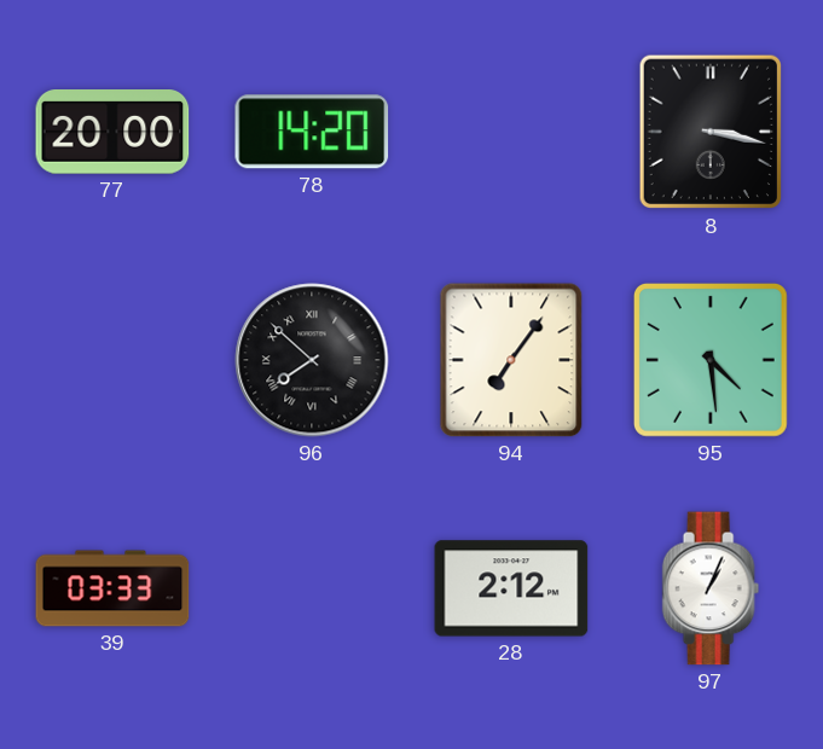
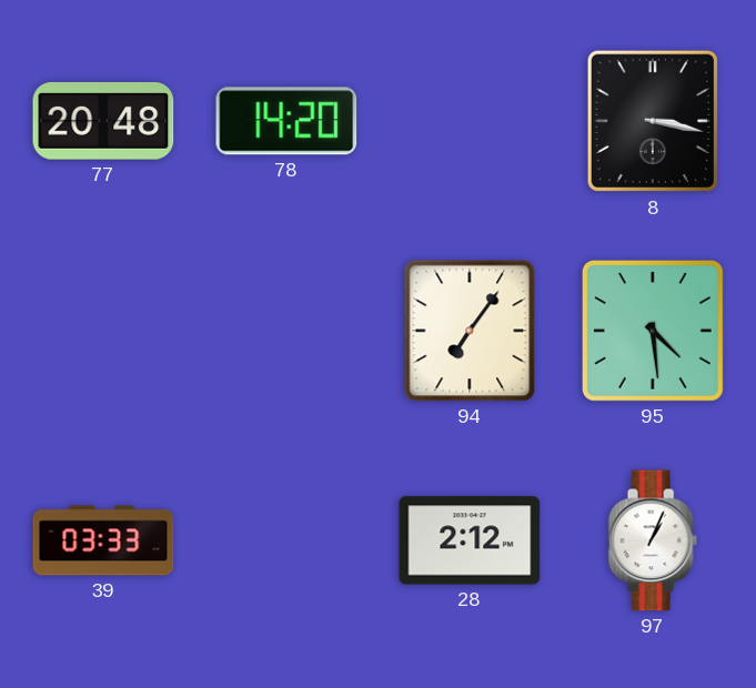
77: 20:00 -> 20:48
96: 7:52 -> none
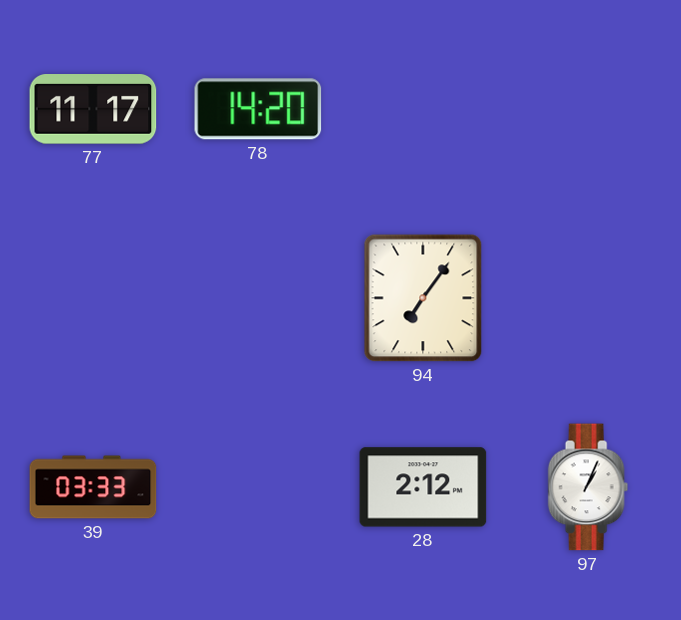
77: 20:48 -> 11:17
8: 3:17 -> none
95: 4:29 -> none
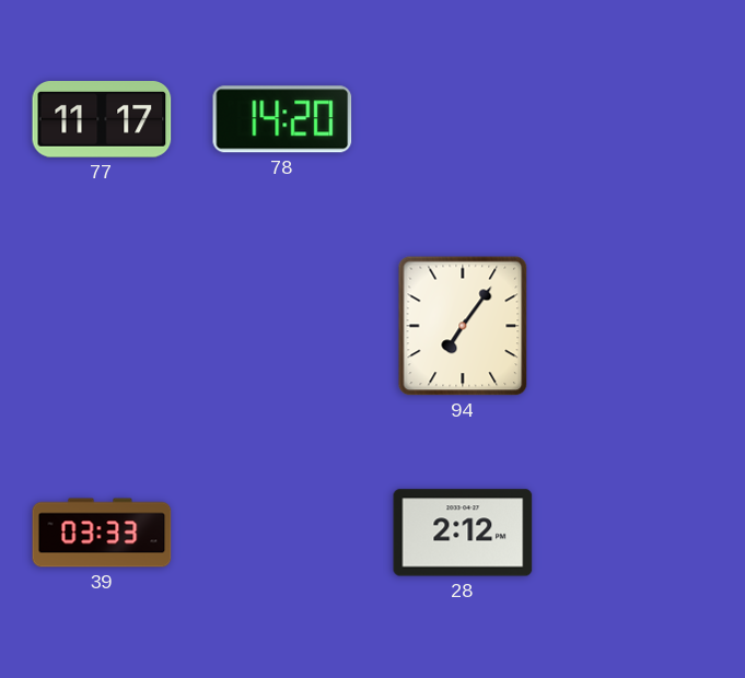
97: 1:04 -> none
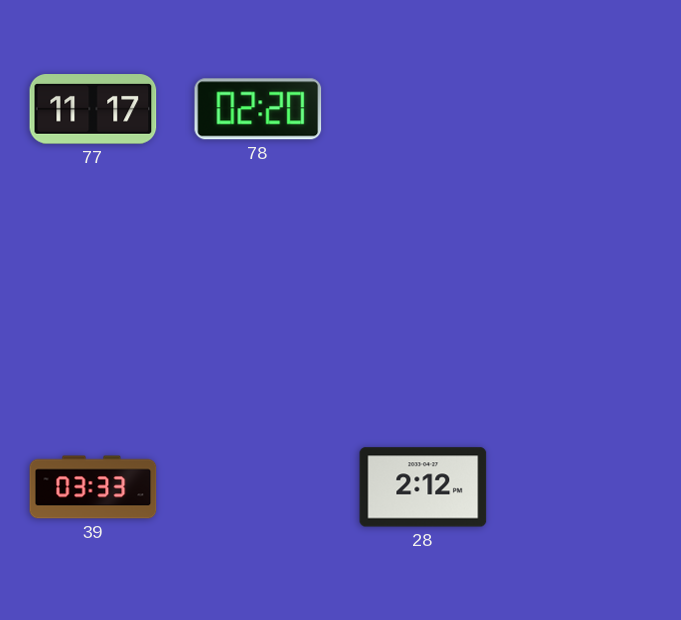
78: 14:20 -> 02:20
94: 7:06 -> none
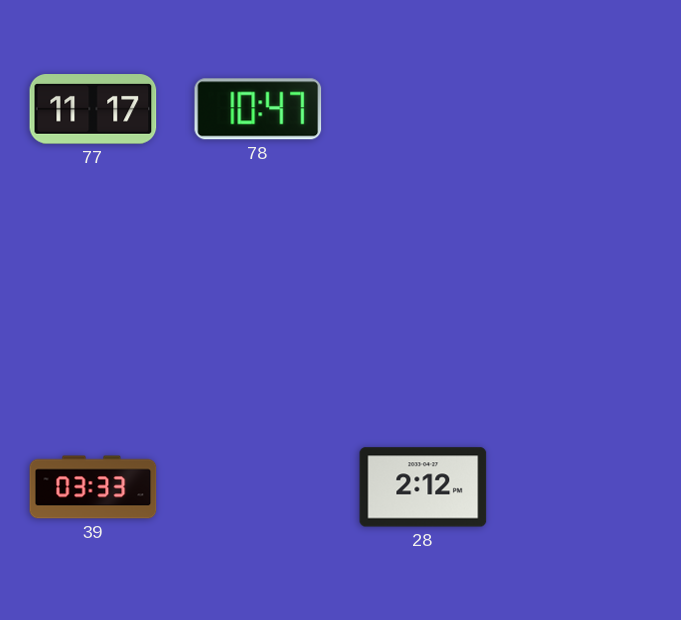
78: 02:20 -> 10:47
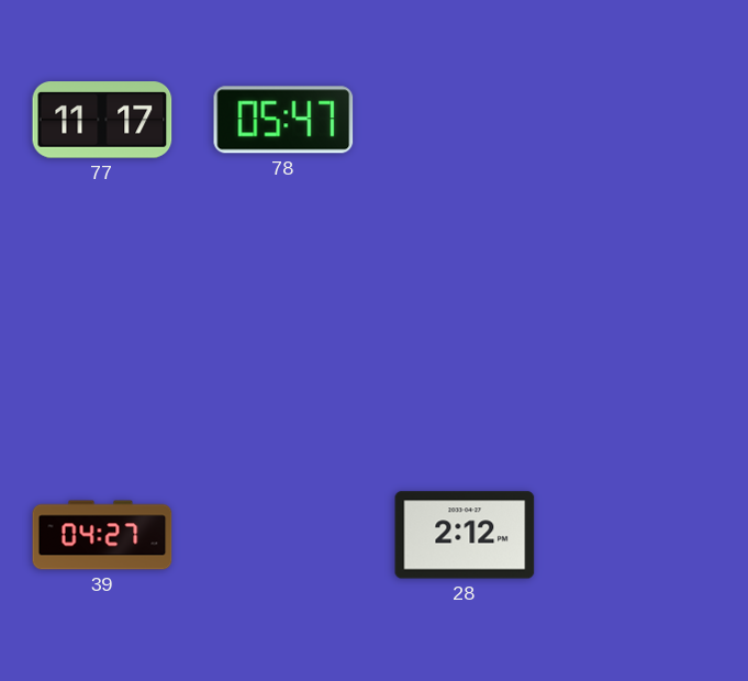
78: 10:47 -> 05:47
39: 03:33 -> 04:27
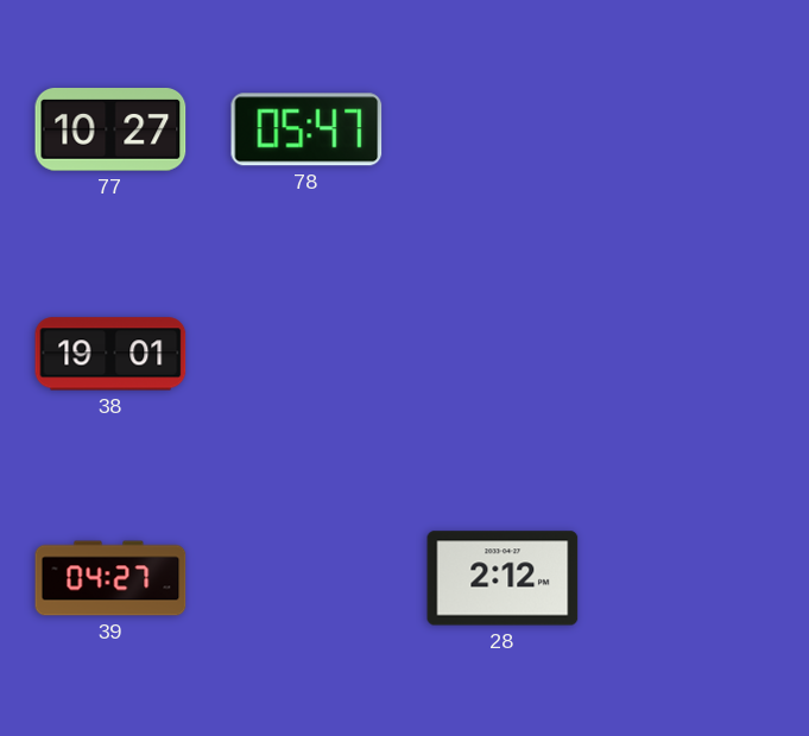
77: 11:17 -> 10:27
38: none -> 19:01
